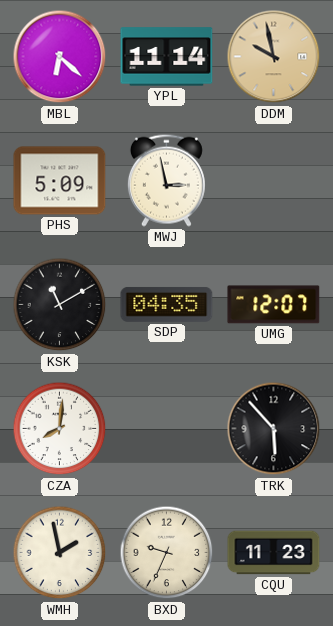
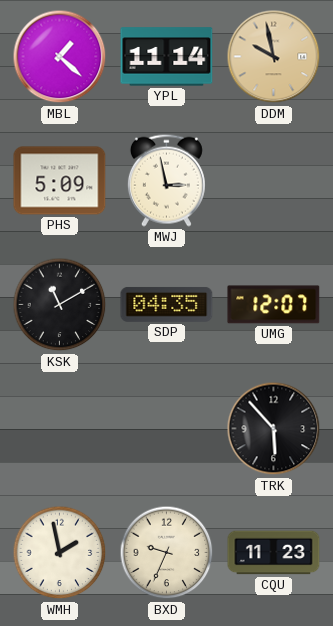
MBL: 6:22 -> 1:22
CZA: 8:01 -> none
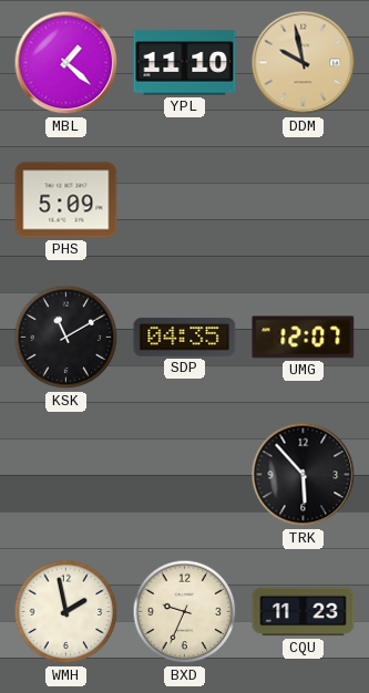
YPL: 11:14 -> 11:10
MWJ: 2:58 -> none
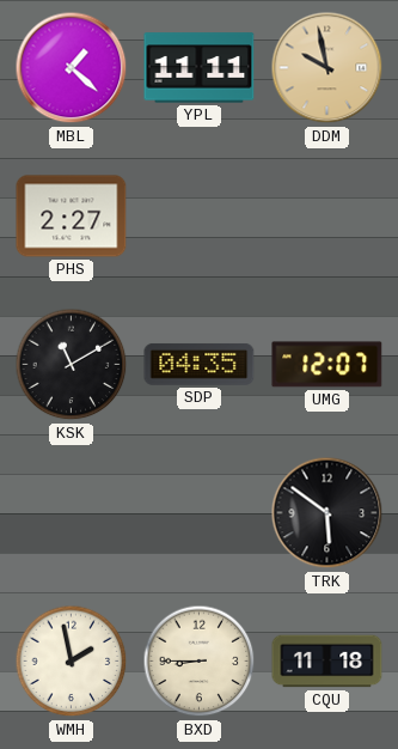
YPL: 11:10 -> 11:11
PHS: 5:09 -> 2:27
TRK: 5:53 -> 5:51
BXD: 9:34 -> 8:45
CQU: 11:23 -> 11:18
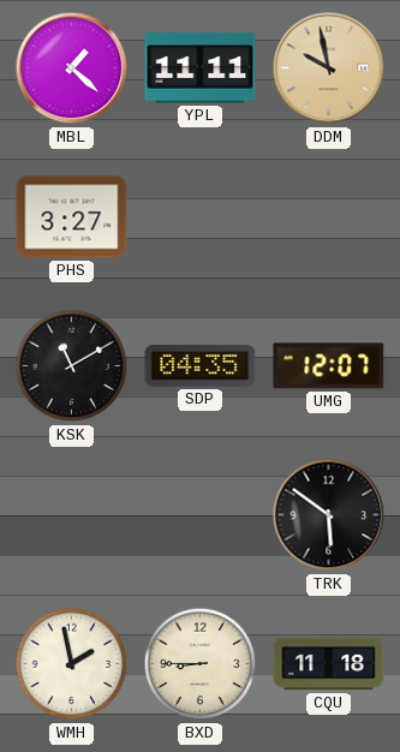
PHS: 2:27 -> 3:27
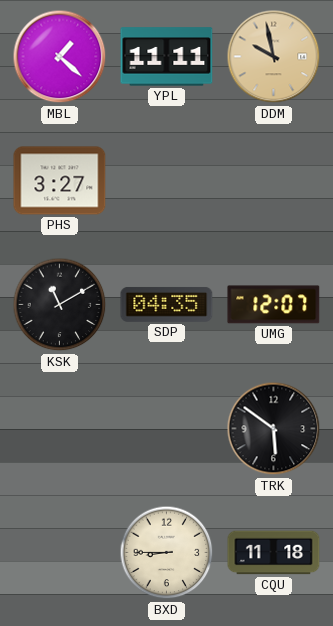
WMH: 1:58 -> none
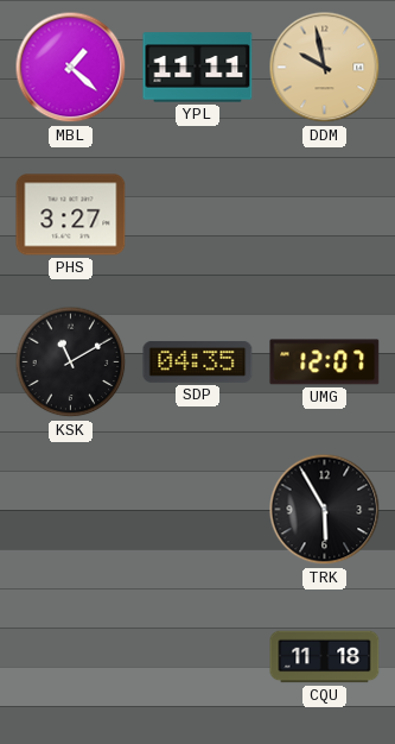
TRK: 5:51 -> 5:55
BXD: 8:45 -> none
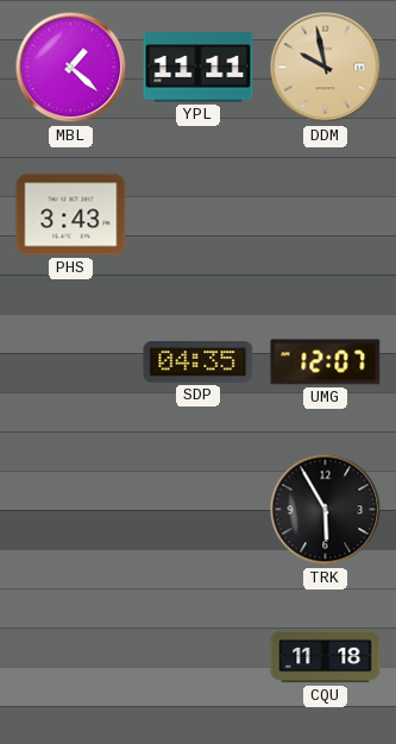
PHS: 3:27 -> 3:43
KSK: 11:10 -> none
